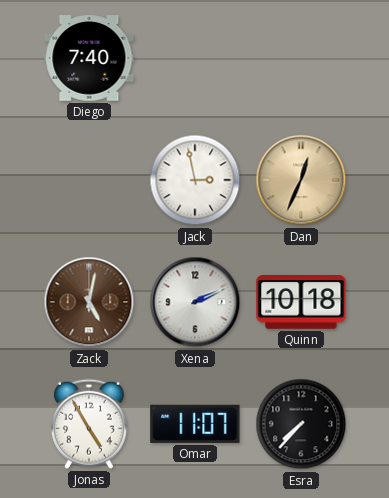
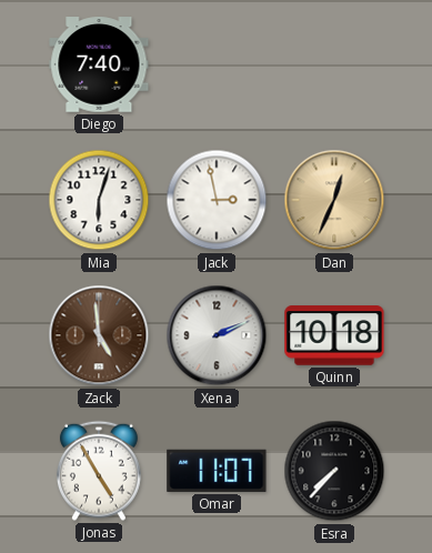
Mia: none -> 6:03
Zack: 5:02 -> 4:59
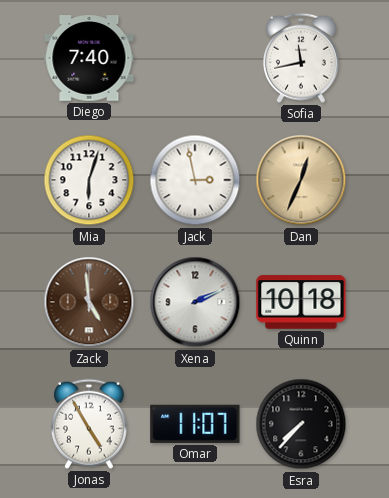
Sofia: none -> 11:43
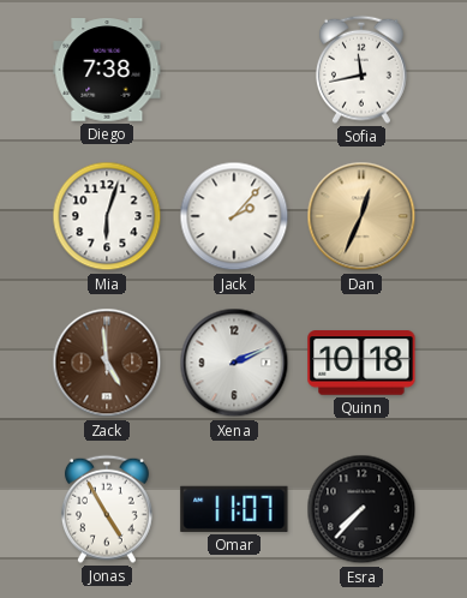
Diego: 7:40 -> 7:38
Jack: 2:58 -> 2:07
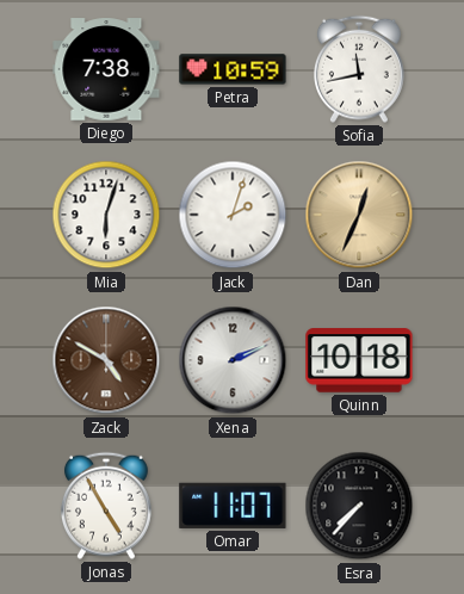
Petra: none -> 10:59
Jack: 2:07 -> 2:03
Zack: 4:59 -> 4:50
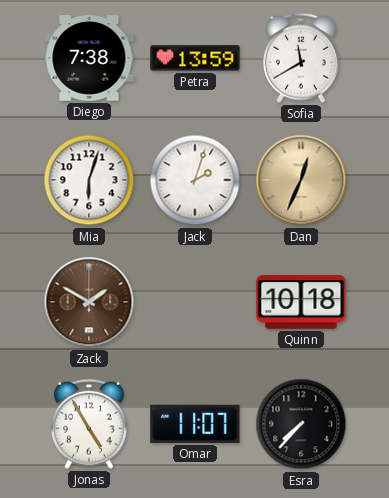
Petra: 10:59 -> 13:59
Sofia: 11:43 -> 11:40
Zack: 4:50 -> 1:50
Xena: 2:11 -> none
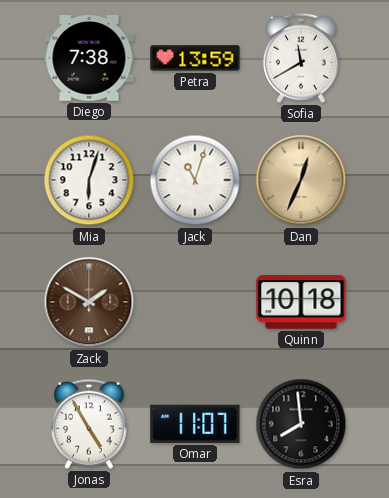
Jack: 2:03 -> 11:03
Esra: 7:37 -> 7:59
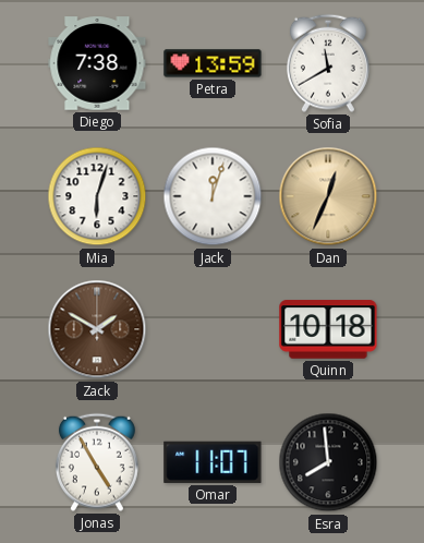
Jack: 11:03 -> 12:03
